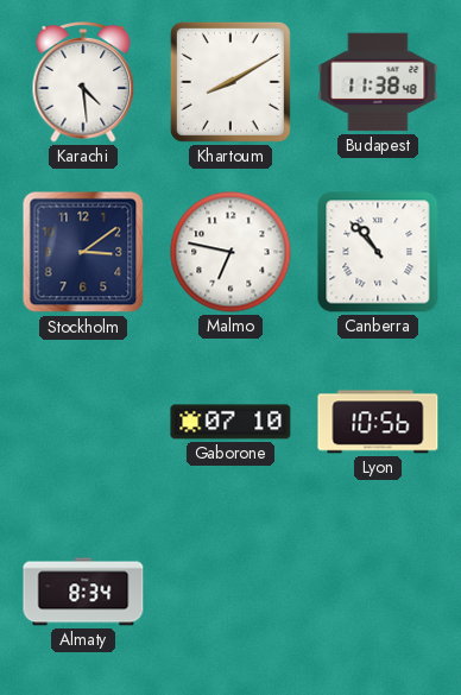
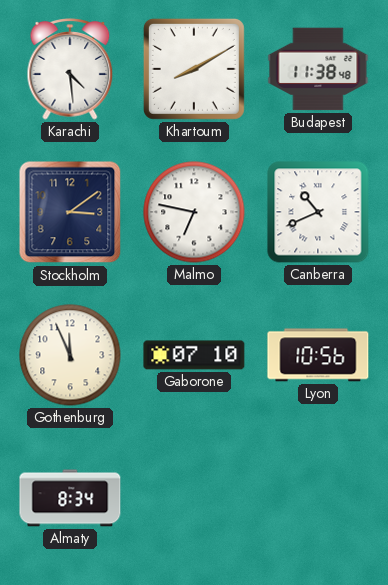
Canberra: 10:53 -> 10:41
Gothenburg: none -> 11:56
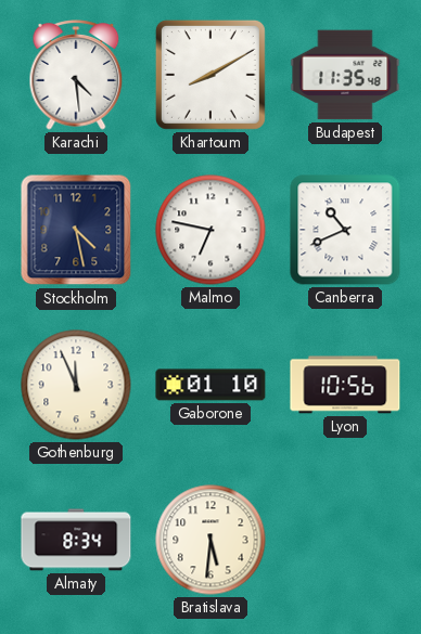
Budapest: 11:38 -> 11:35
Stockholm: 3:09 -> 4:28
Gaborone: 07:10 -> 01:10
Bratislava: none -> 5:31
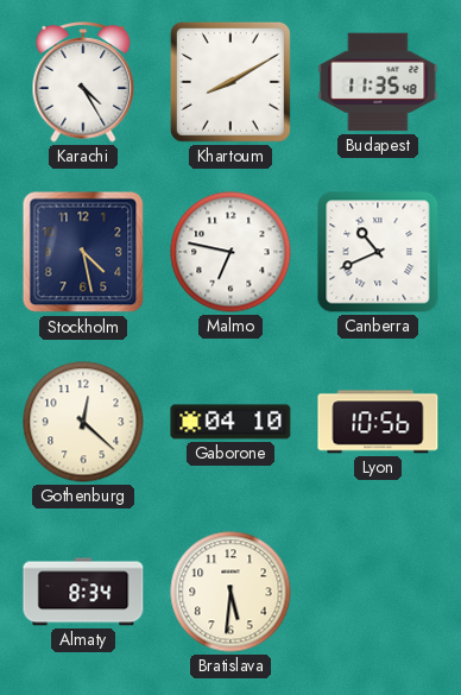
Karachi: 4:29 -> 4:25
Gothenburg: 11:56 -> 12:22
Gaborone: 01:10 -> 04:10
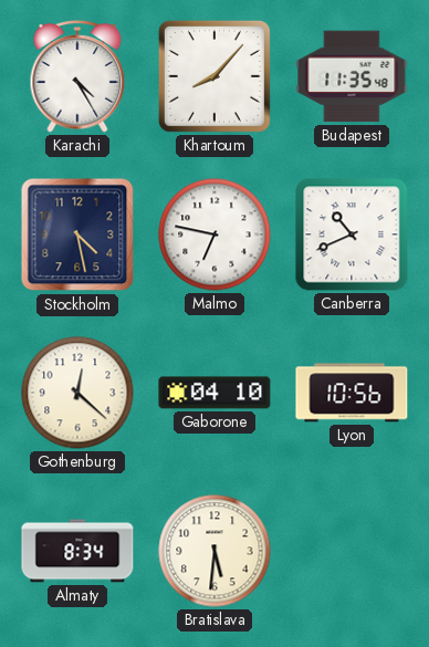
Khartoum: 8:10 -> 8:07
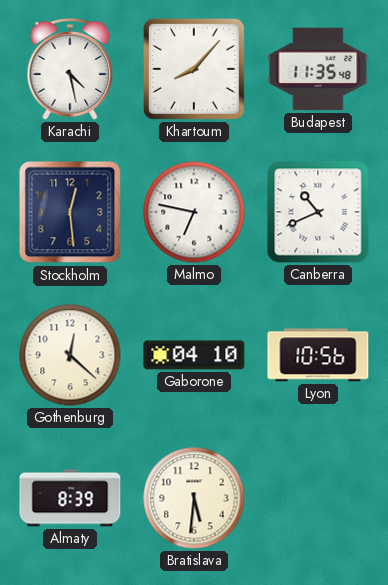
Karachi: 4:25 -> 4:28
Stockholm: 4:28 -> 12:29
Almaty: 8:34 -> 8:39
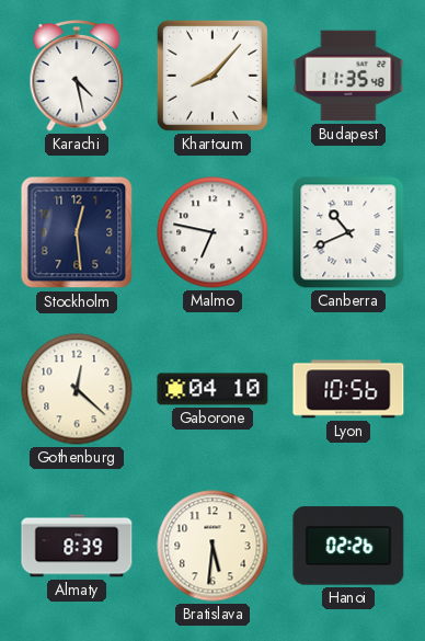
Hanoi: none -> 02:26
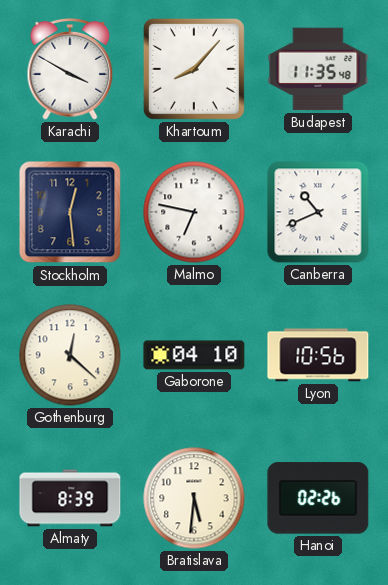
Karachi: 4:28 -> 3:50
